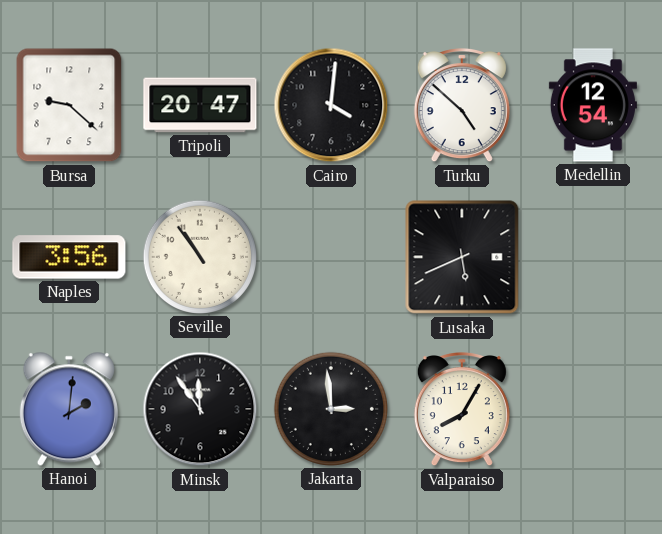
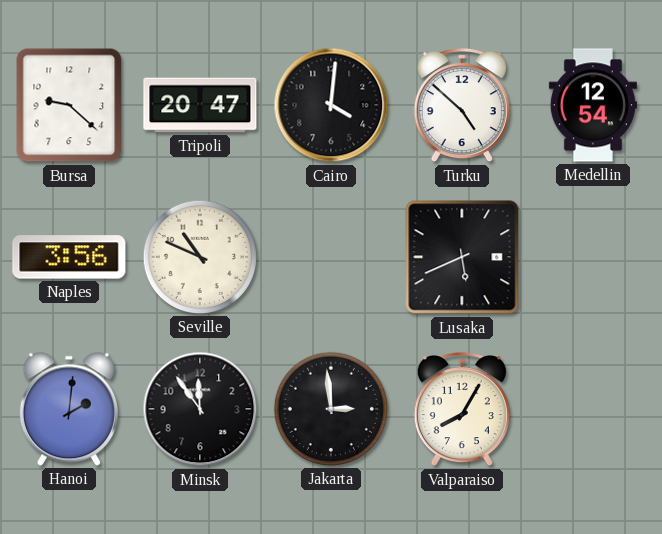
Seville: 10:54 -> 10:49
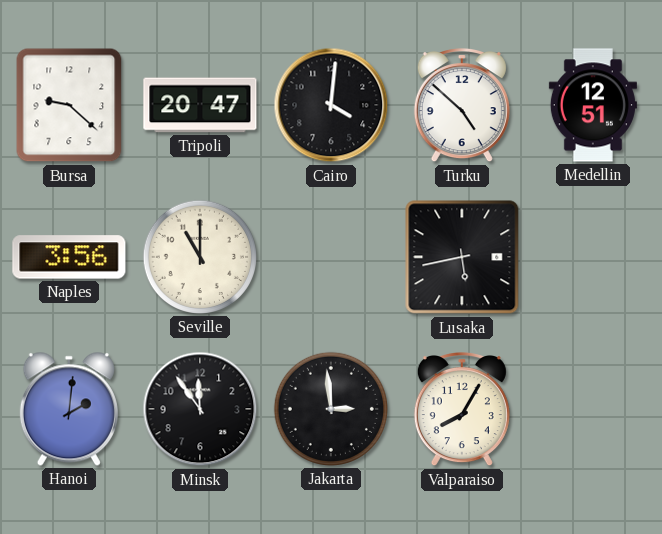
Medellin: 12:54 -> 12:51
Seville: 10:49 -> 11:00
Lusaka: 5:41 -> 5:43
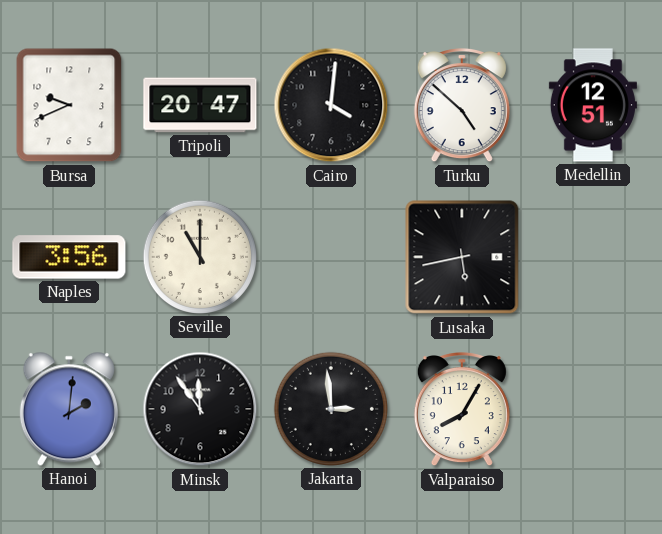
Bursa: 9:22 -> 9:41
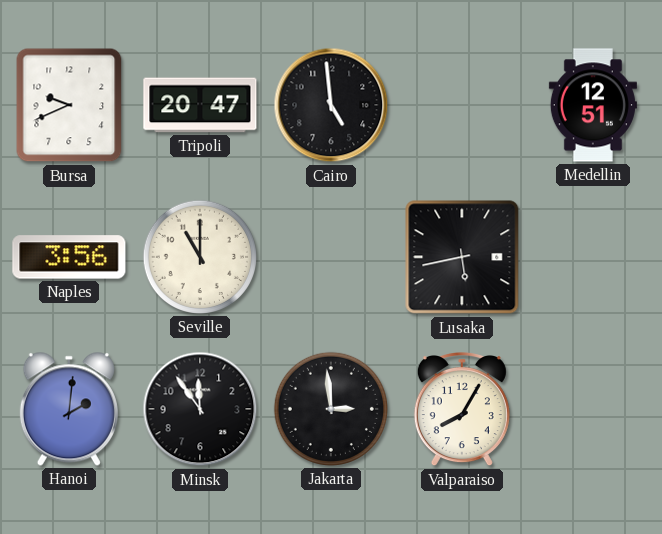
Cairo: 4:01 -> 4:59
Turku: 4:52 -> none
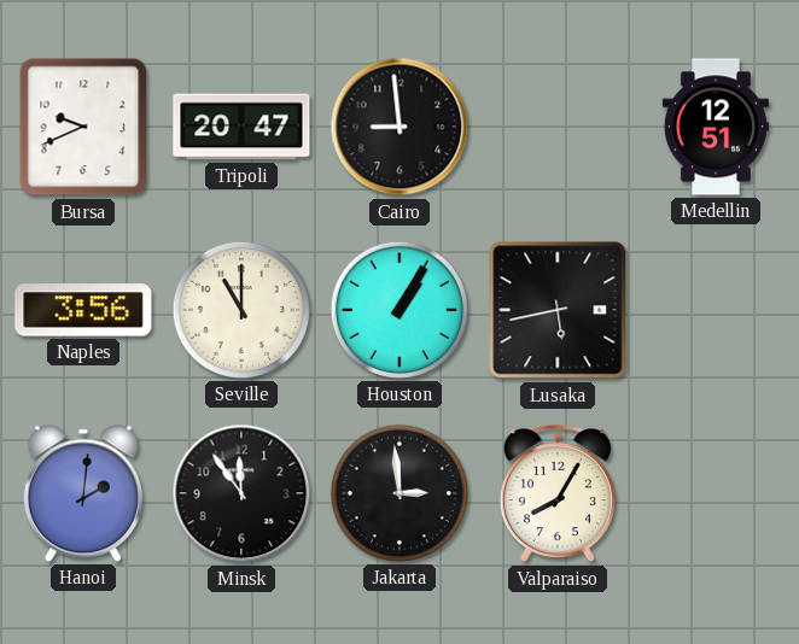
Cairo: 4:59 -> 8:59
Houston: none -> 1:05
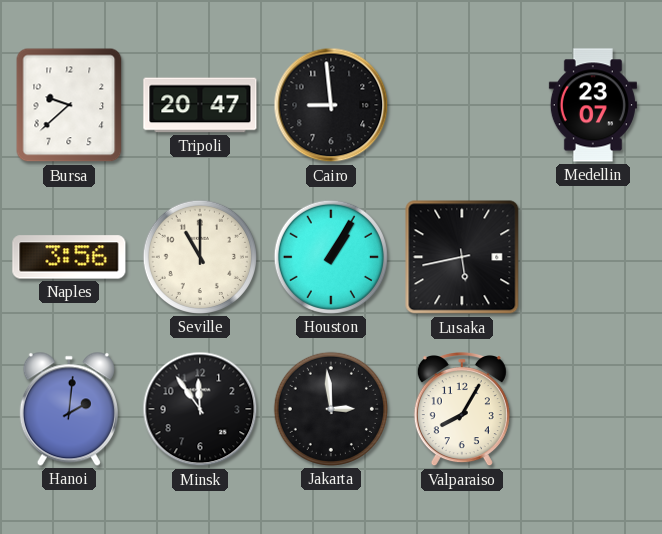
Bursa: 9:41 -> 9:38
Medellin: 12:51 -> 23:07
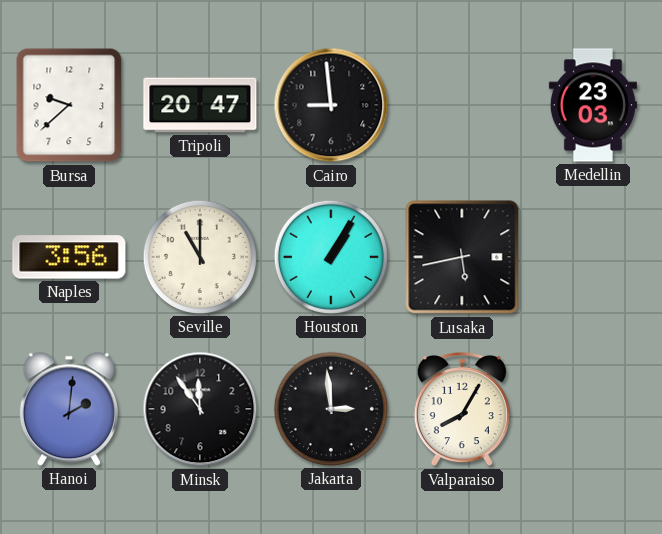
Medellin: 23:07 -> 23:03
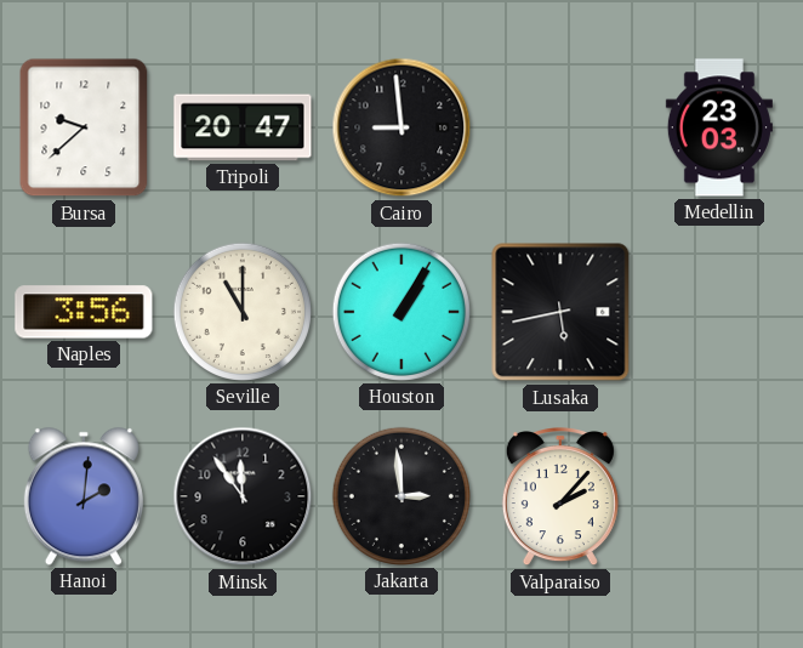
Valparaiso: 8:05 -> 2:07
